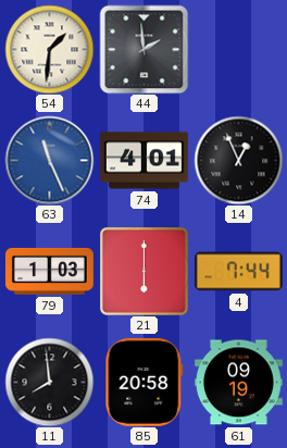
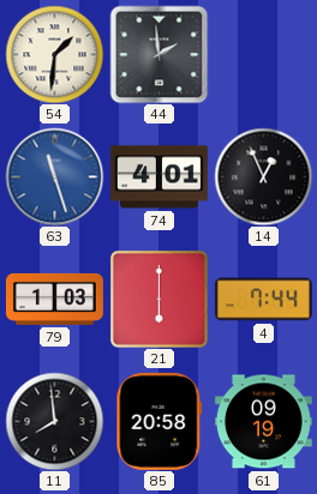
63: 11:26 -> 11:27
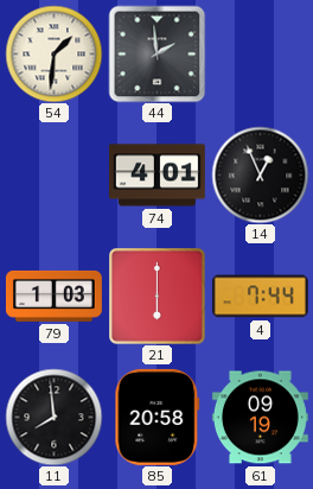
63: 11:27 -> none
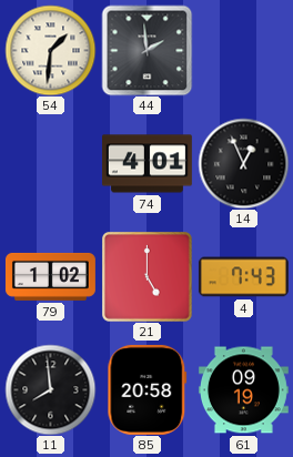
79: 1:03 -> 1:02
21: 6:00 -> 5:00
4: 7:44 -> 7:43
